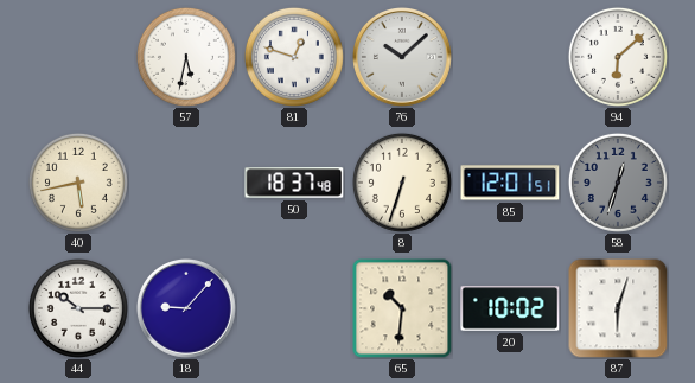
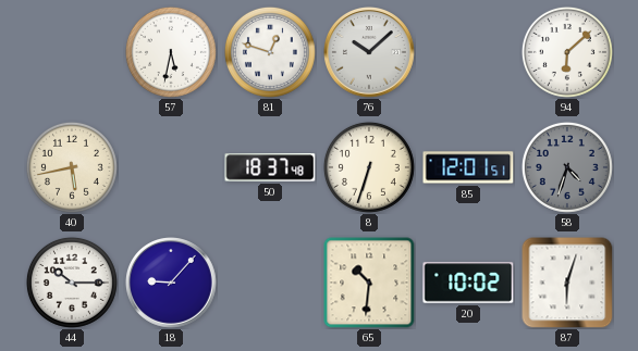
58: 12:33 -> 4:33
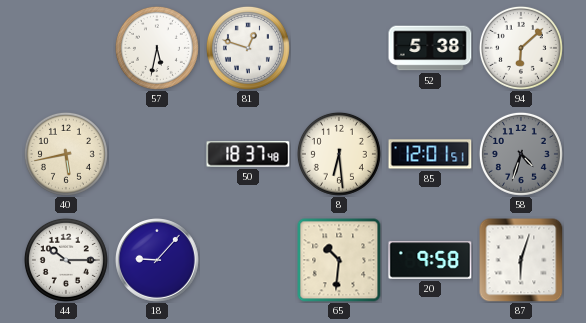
76: 10:08 -> none
52: none -> 5:38
8: 6:33 -> 6:29
20: 10:02 -> 9:58
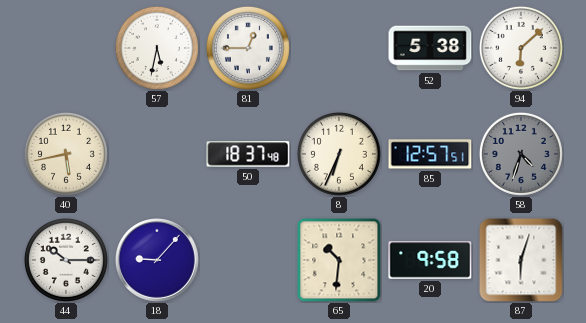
81: 12:48 -> 12:45
8: 6:29 -> 6:34
85: 12:01 -> 12:57
